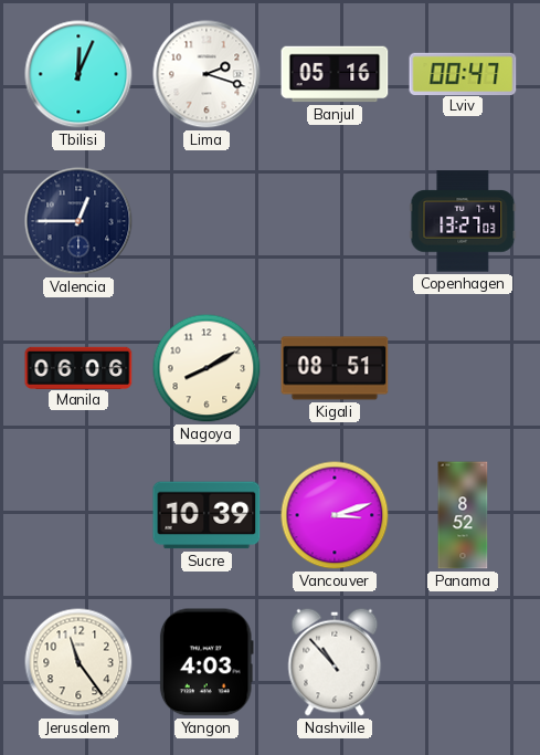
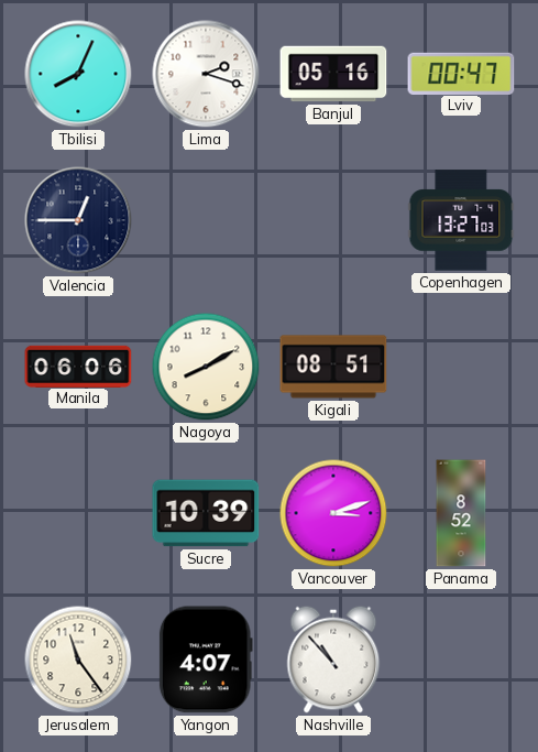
Tbilisi: 12:04 -> 8:04
Yangon: 4:03 -> 4:07
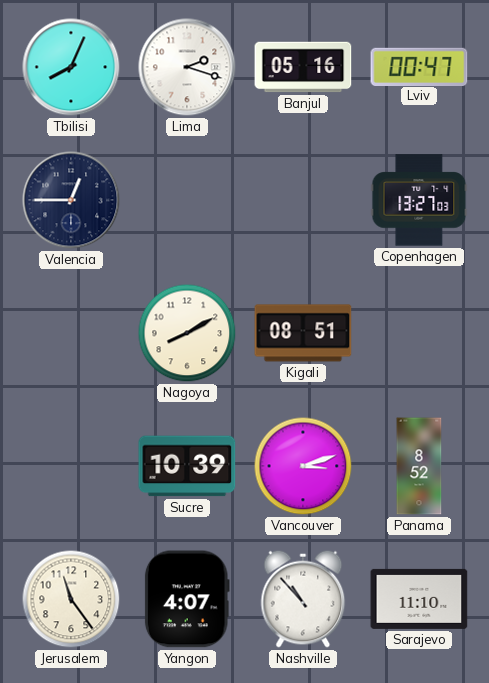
Manila: 06:06 -> none
Sarajevo: none -> 11:10
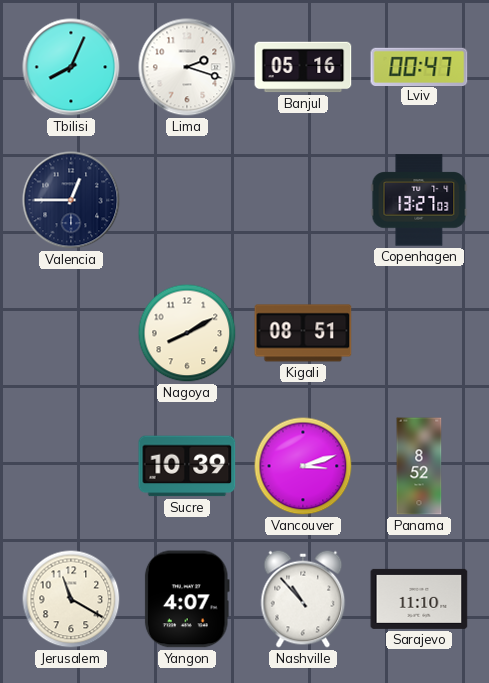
Jerusalem: 11:24 -> 11:20
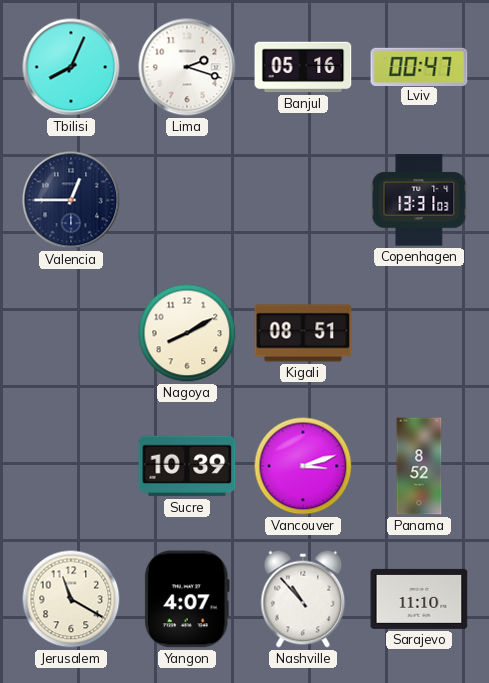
Copenhagen: 13:27 -> 13:31
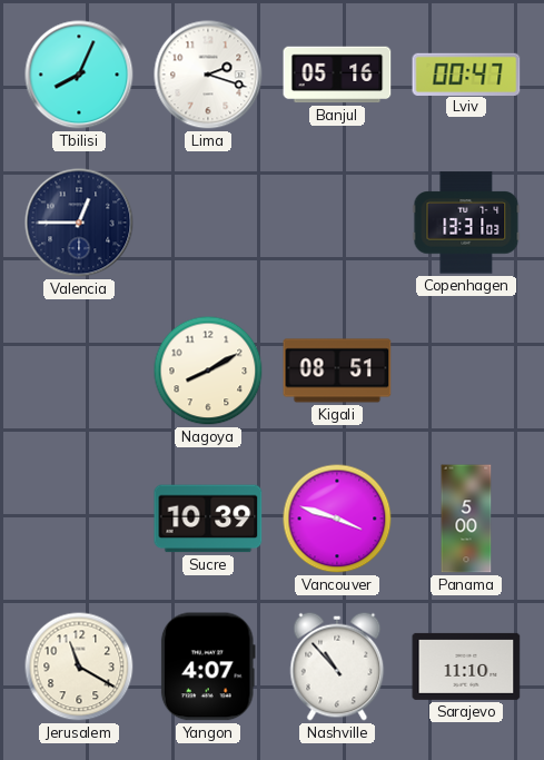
Vancouver: 3:12 -> 3:48
Panama: 8:52 -> 5:00
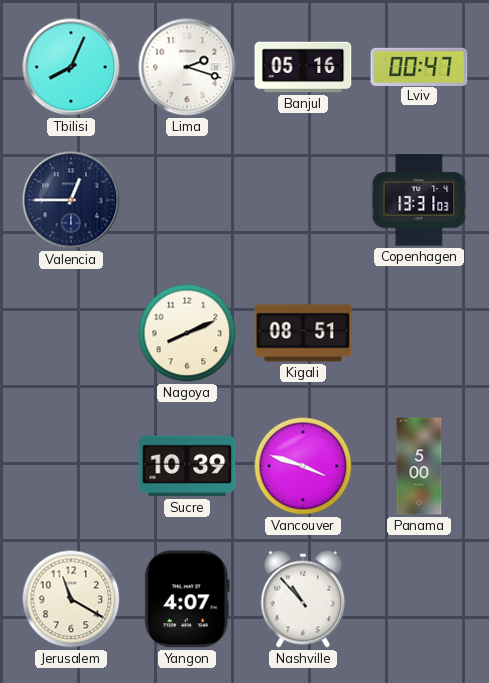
Nagoya: 8:10 -> 8:11
Sarajevo: 11:10 -> none
